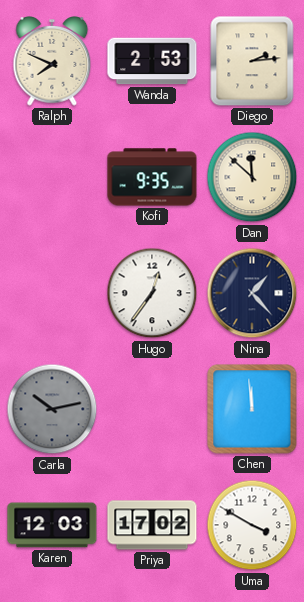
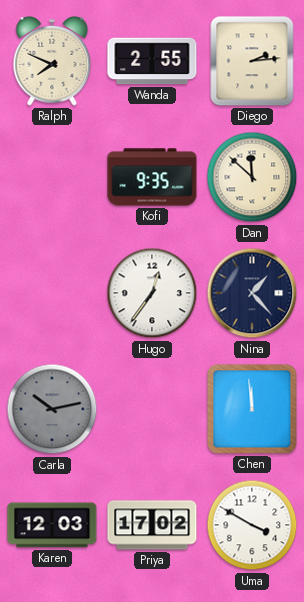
Wanda: 2:53 -> 2:55
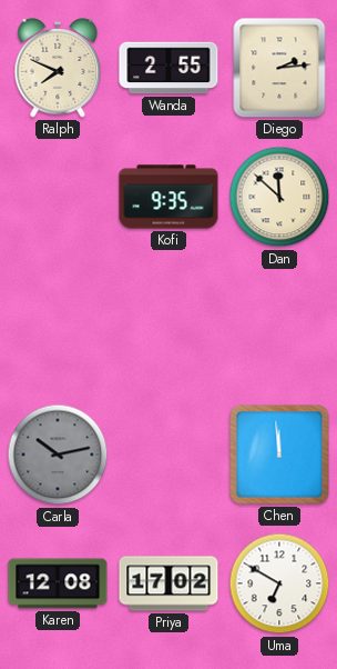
Hugo: 12:36 -> none
Nina: 1:23 -> none
Karen: 12:03 -> 12:08
Uma: 3:50 -> 6:50
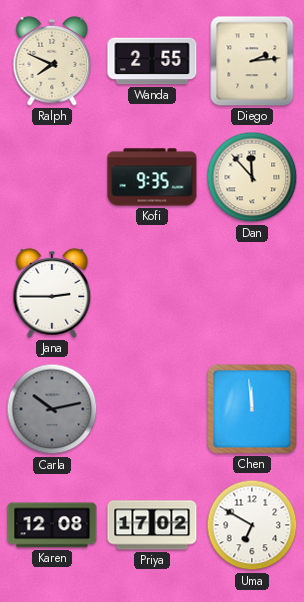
Dan: 11:52 -> 11:53
Jana: none -> 2:45
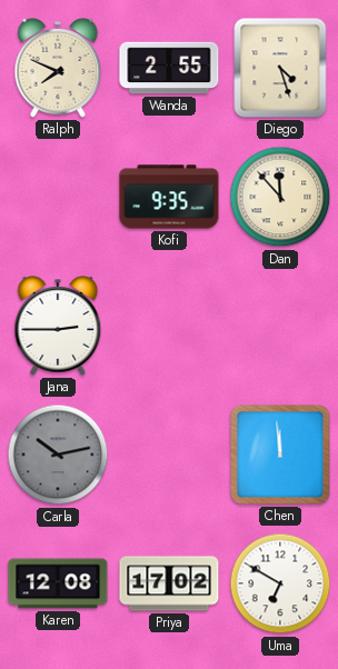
Diego: 2:14 -> 4:27
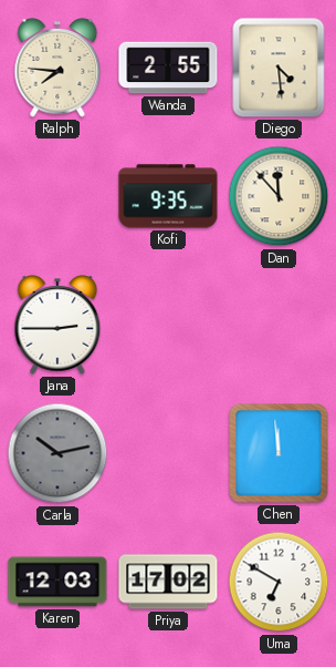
Ralph: 7:49 -> 7:46
Diego: 4:27 -> 4:29
Karen: 12:08 -> 12:03
